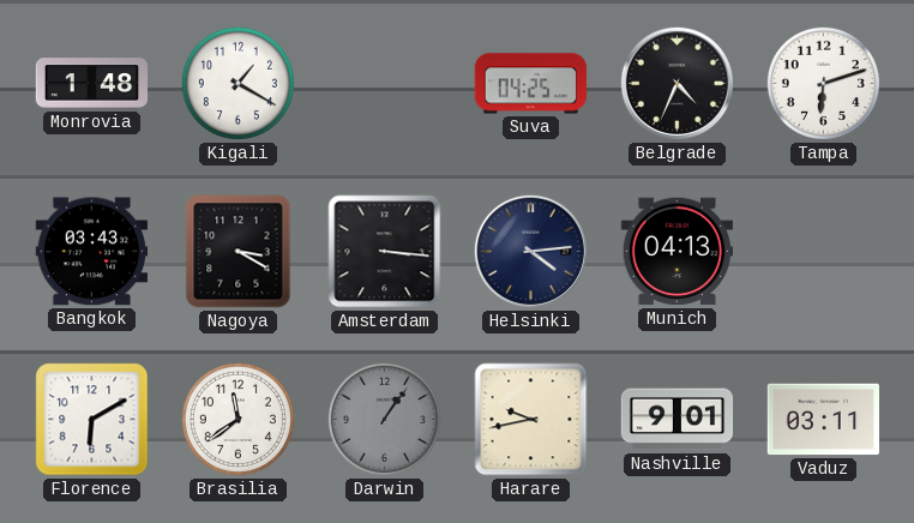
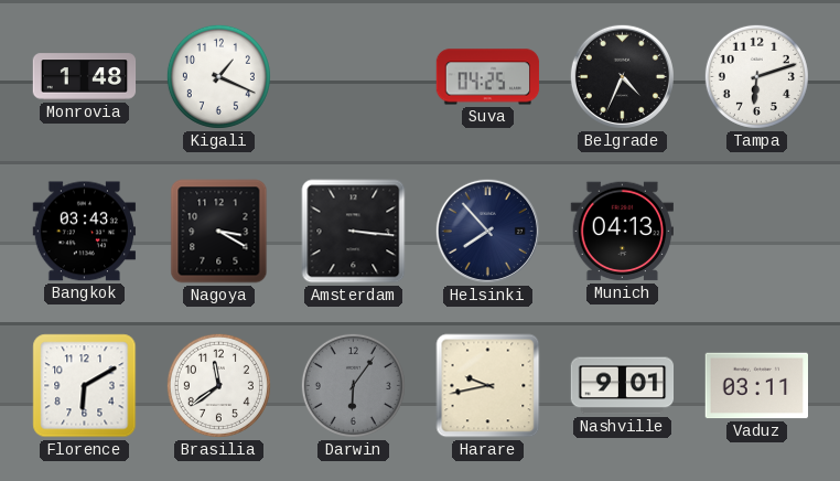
Kigali: 1:20 -> 1:19
Helsinki: 4:14 -> 7:53
Darwin: 1:06 -> 6:06
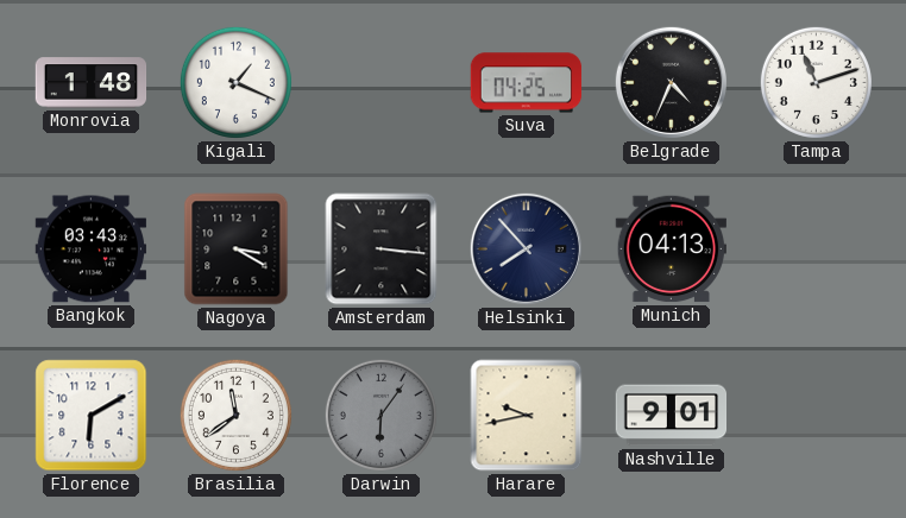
Tampa: 6:12 -> 11:12
Vaduz: 03:11 -> none
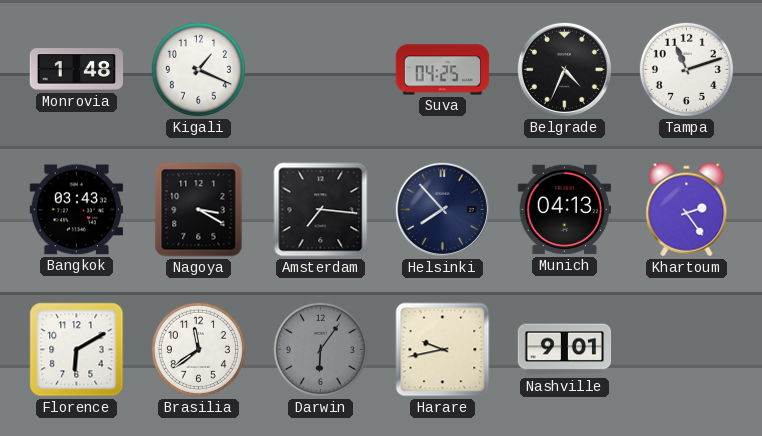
Amsterdam: 3:16 -> 7:16
Khartoum: none -> 2:24
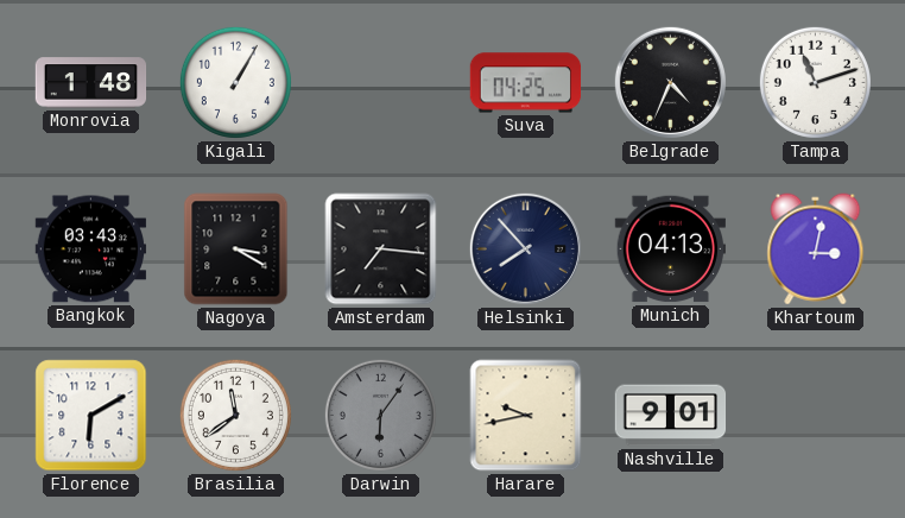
Kigali: 1:19 -> 1:05
Khartoum: 2:24 -> 3:02
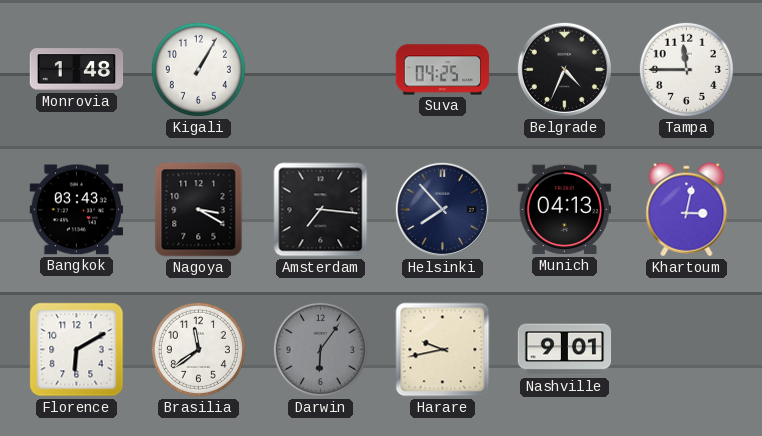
Tampa: 11:12 -> 11:45
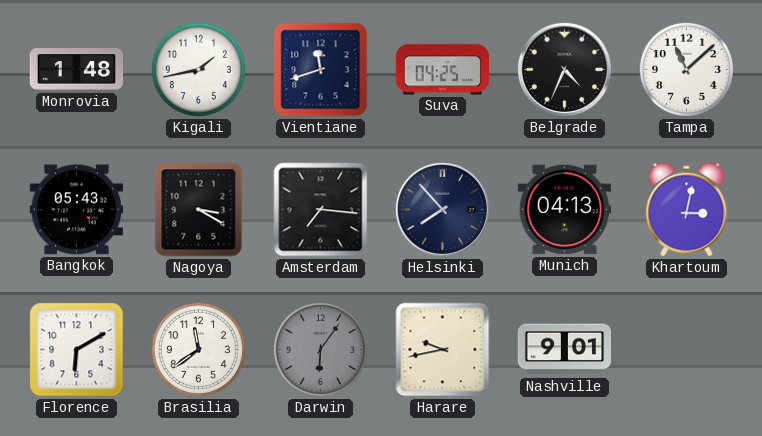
Kigali: 1:05 -> 1:43
Vientiane: none -> 11:42
Tampa: 11:45 -> 11:08
Bangkok: 03:43 -> 05:43
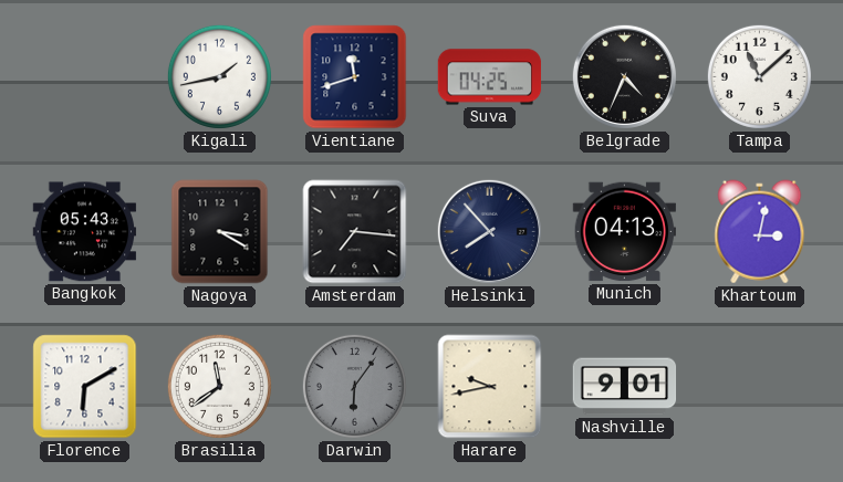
Monrovia: 1:48 -> none
